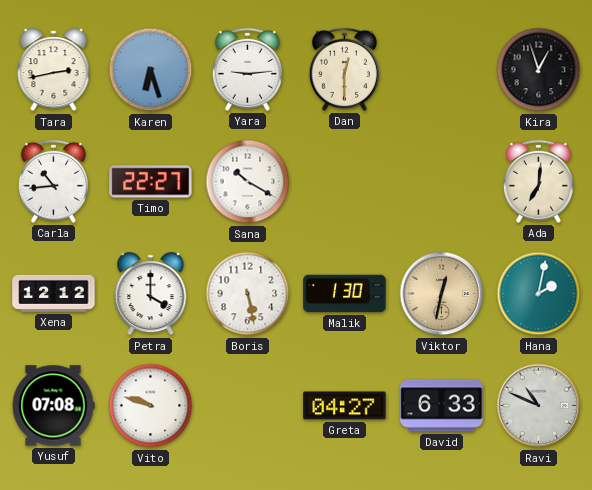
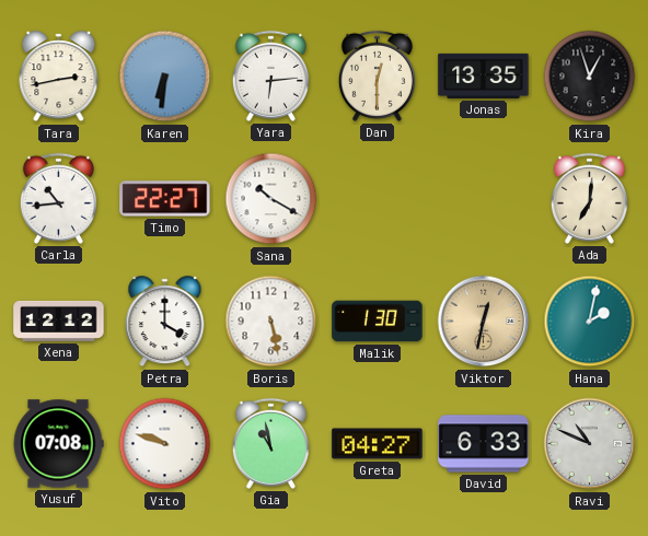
Karen: 6:27 -> 6:31
Yara: 9:14 -> 6:14
Jonas: none -> 13:35
Gia: none -> 10:58
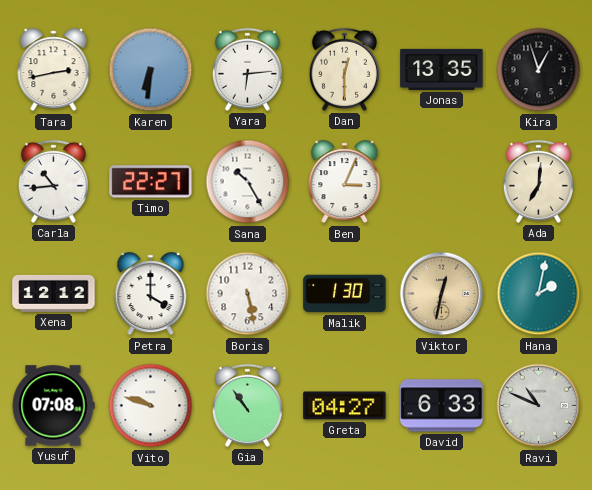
Sana: 10:20 -> 10:25
Ben: none -> 3:04
Gia: 10:58 -> 10:54
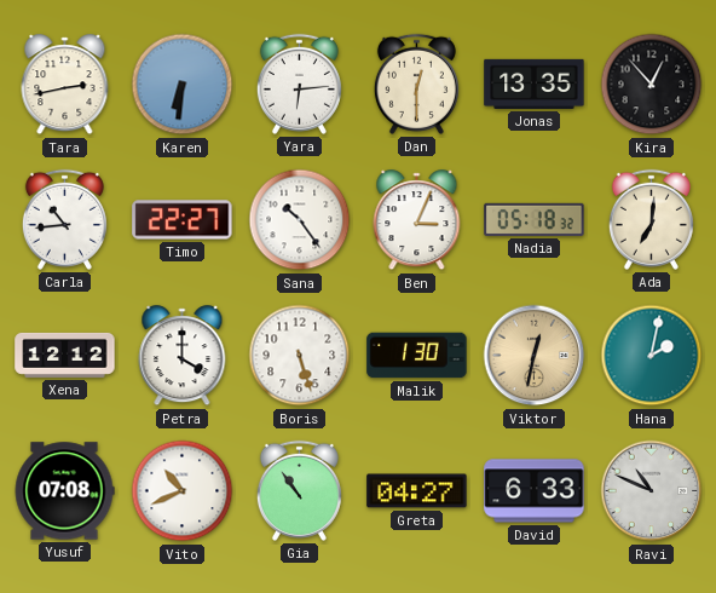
Kira: 12:57 -> 12:53
Sana: 10:25 -> 10:24
Nadia: none -> 05:18
Boris: 5:28 -> 5:27
Vito: 9:48 -> 10:41
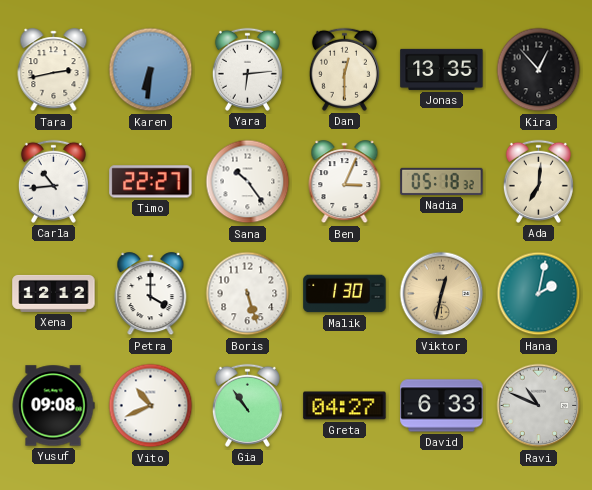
Yusuf: 07:08 -> 09:08
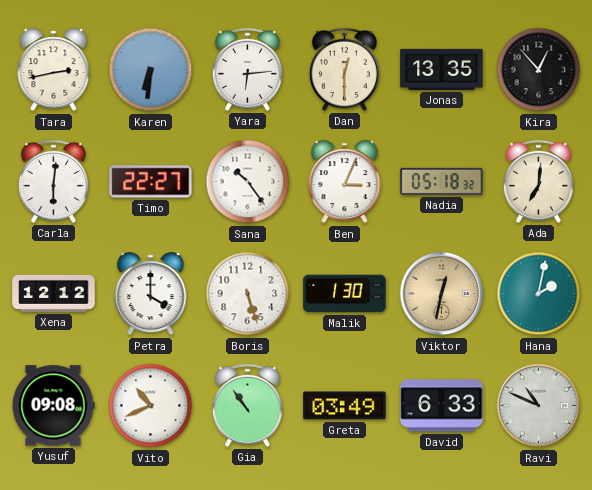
Carla: 10:44 -> 6:01
Greta: 04:27 -> 03:49
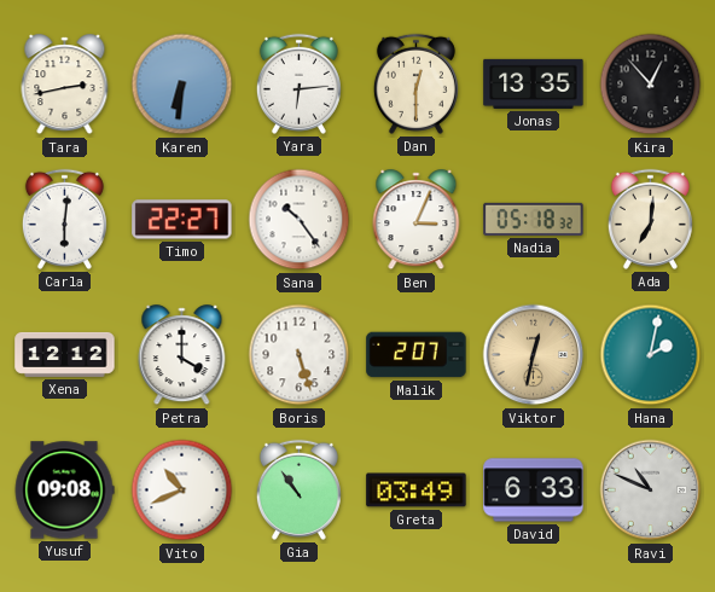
Malik: 1:30 -> 2:07
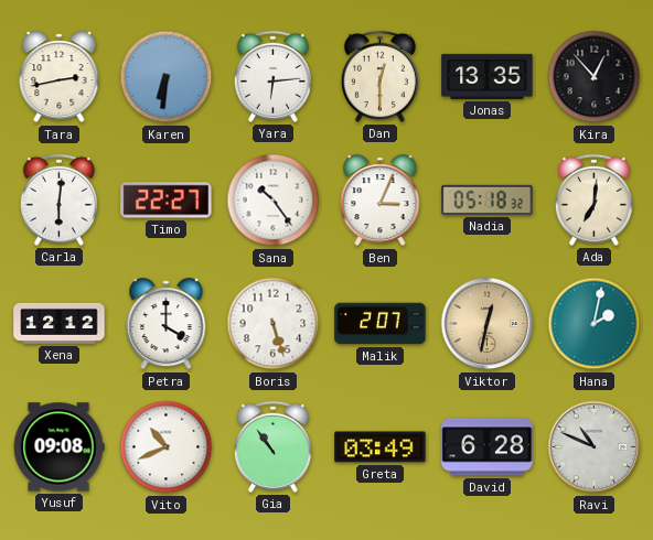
David: 6:33 -> 6:28
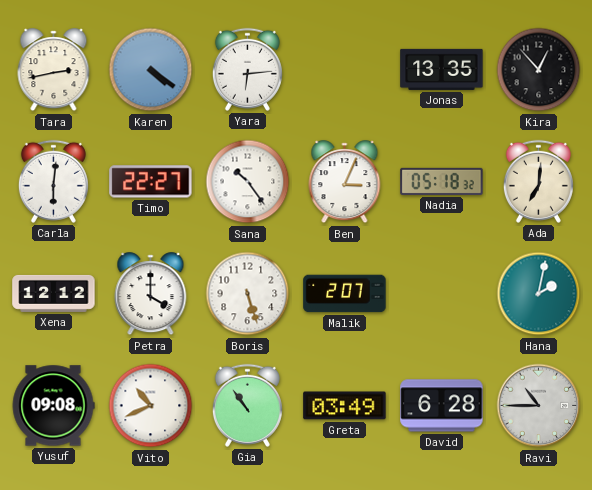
Karen: 6:31 -> 4:21
Dan: 12:30 -> none
Viktor: 12:32 -> none
Ravi: 10:49 -> 10:45
